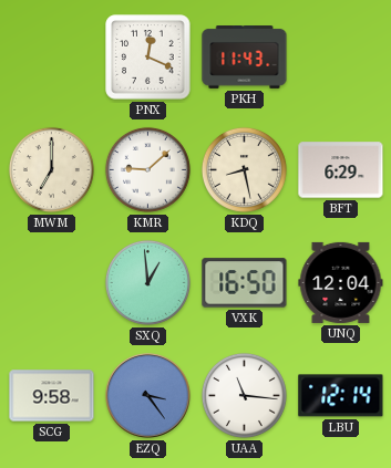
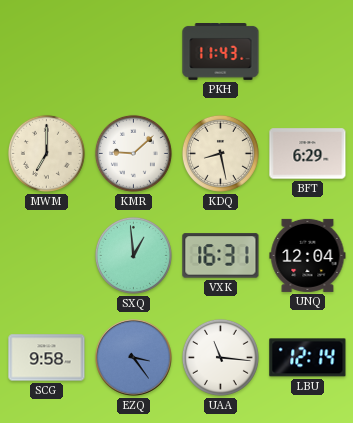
PNX: 12:19 -> none
VXK: 16:50 -> 16:31
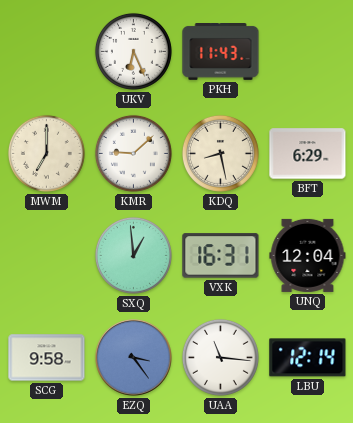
UKV: none -> 6:26
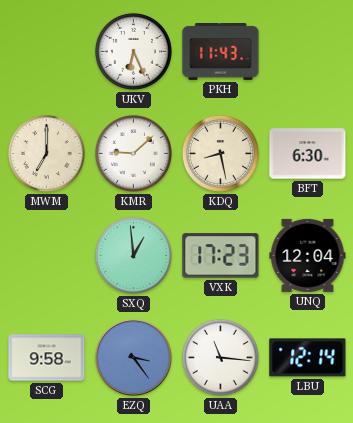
BFT: 6:29 -> 6:30
VXK: 16:31 -> 17:23
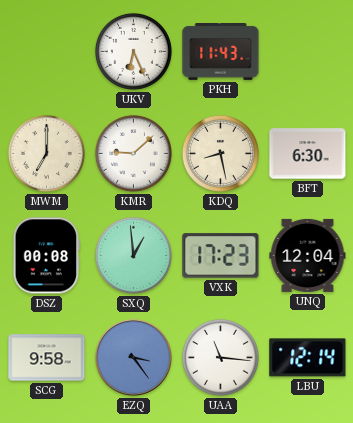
DSZ: none -> 00:08
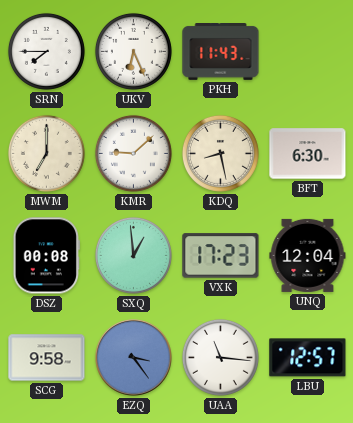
SRN: none -> 7:45
LBU: 12:14 -> 12:57
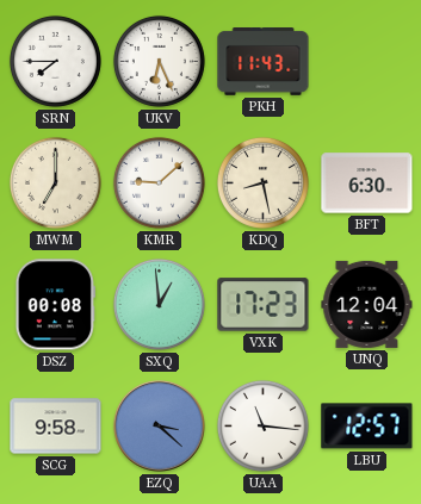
EZQ: 3:24 -> 3:22
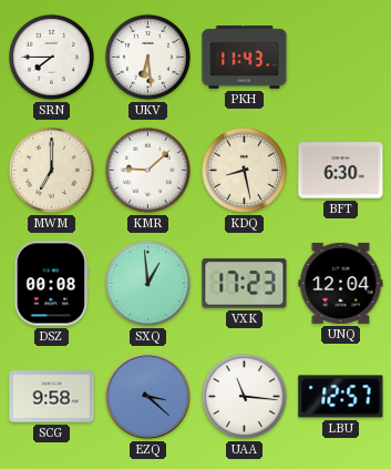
UKV: 6:26 -> 6:29
